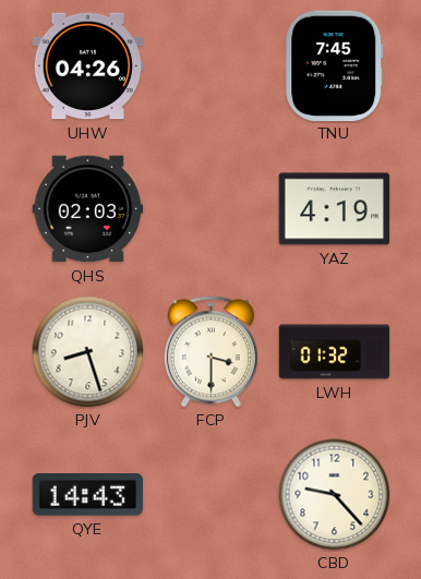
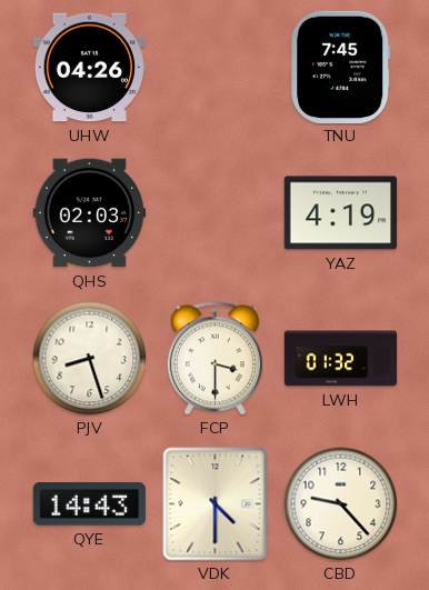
VDK: none -> 4:30
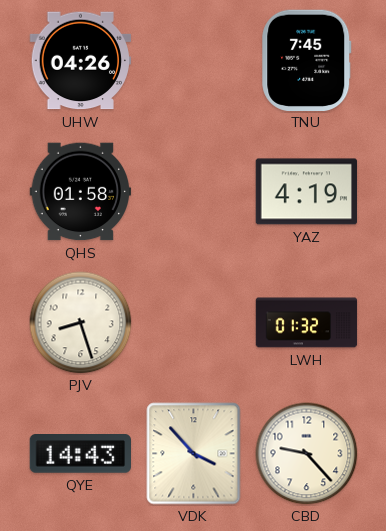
QHS: 02:03 -> 01:58
FCP: 3:30 -> none
VDK: 4:30 -> 3:53
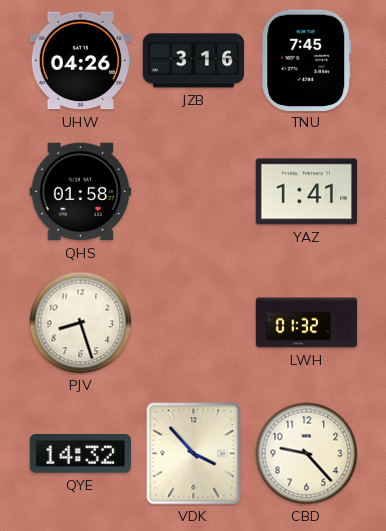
JZB: none -> 3:16
YAZ: 4:19 -> 1:41
QYE: 14:43 -> 14:32
